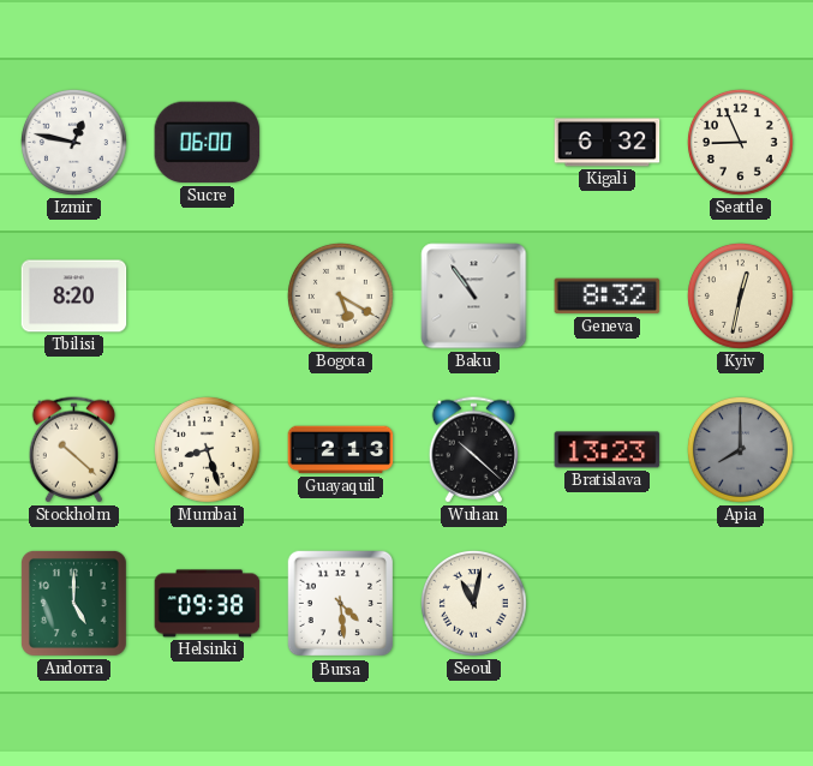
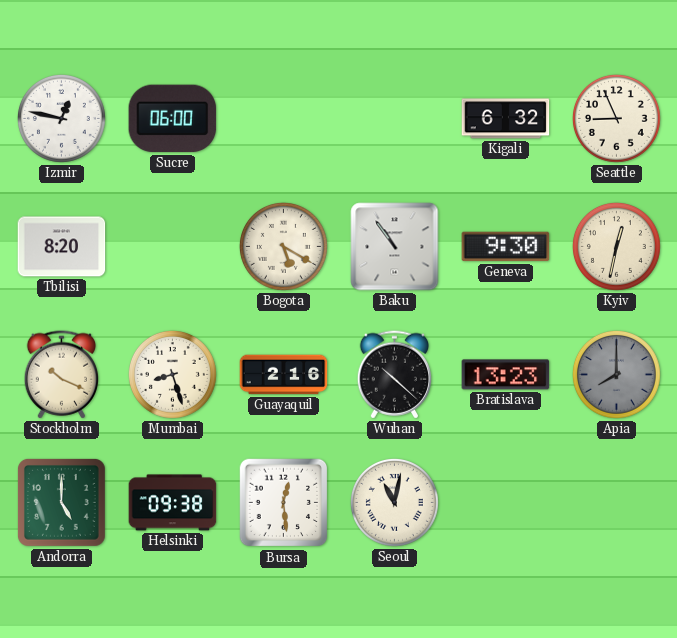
Geneva: 8:32 -> 9:30
Stockholm: 10:22 -> 10:19
Guayaquil: 2:13 -> 2:16
Bursa: 4:29 -> 12:29
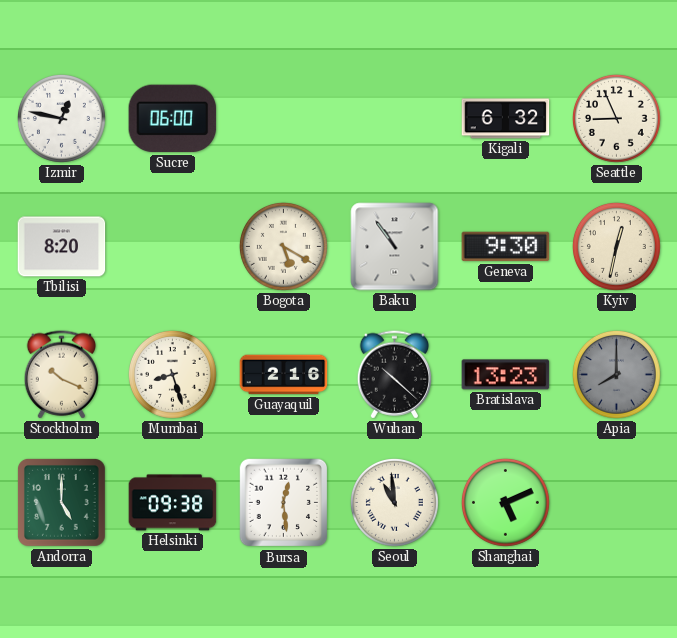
Seoul: 11:02 -> 10:59
Shanghai: none -> 5:11
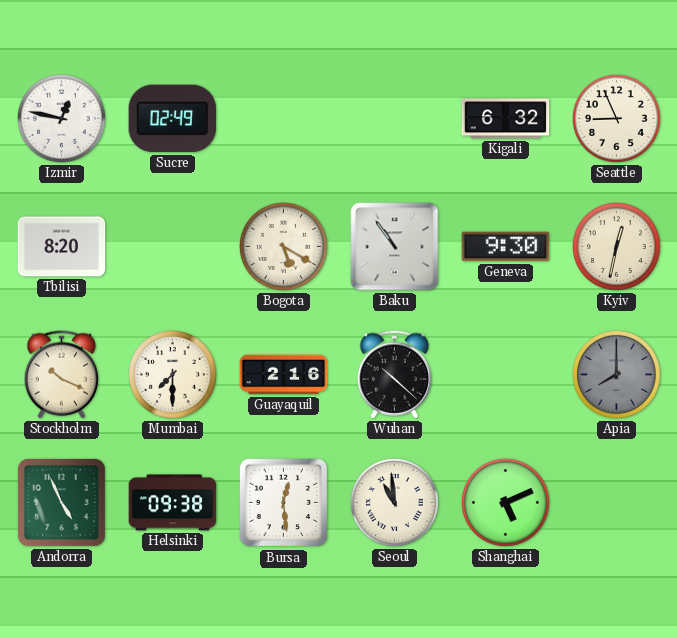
Sucre: 06:00 -> 02:49
Mumbai: 8:27 -> 7:30
Bratislava: 13:23 -> none
Andorra: 5:00 -> 4:56
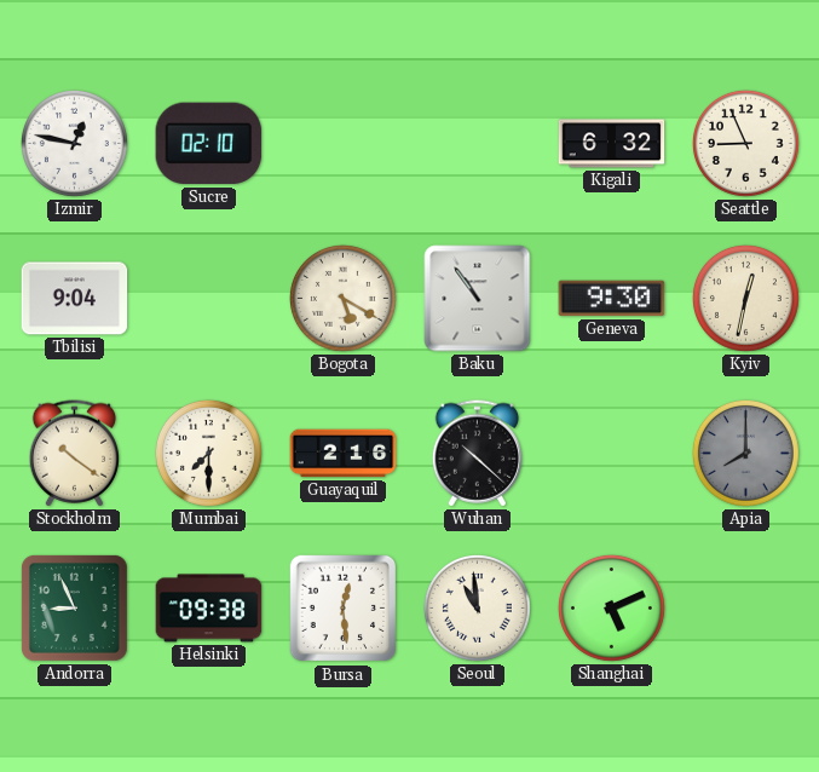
Sucre: 02:49 -> 02:10
Tbilisi: 8:20 -> 9:04
Stockholm: 10:19 -> 10:21
Andorra: 4:56 -> 8:56
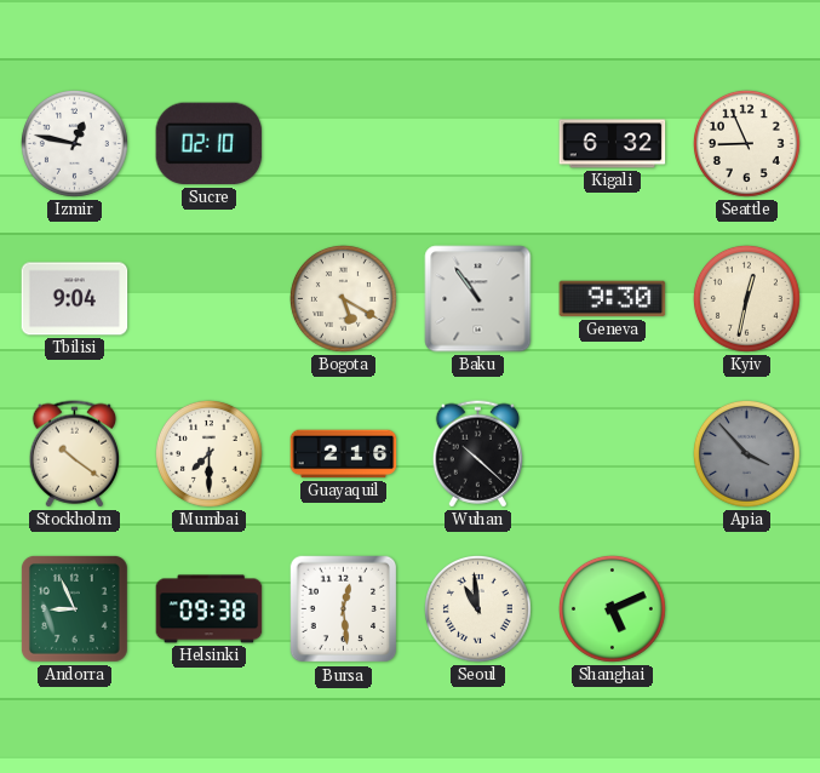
Apia: 8:00 -> 3:53
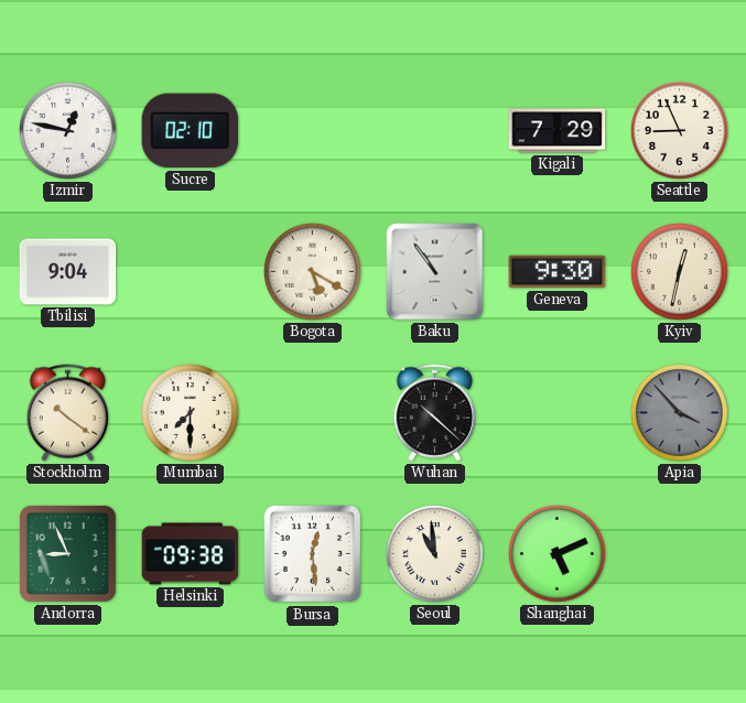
Kigali: 6:32 -> 7:29
Guayaquil: 2:16 -> none
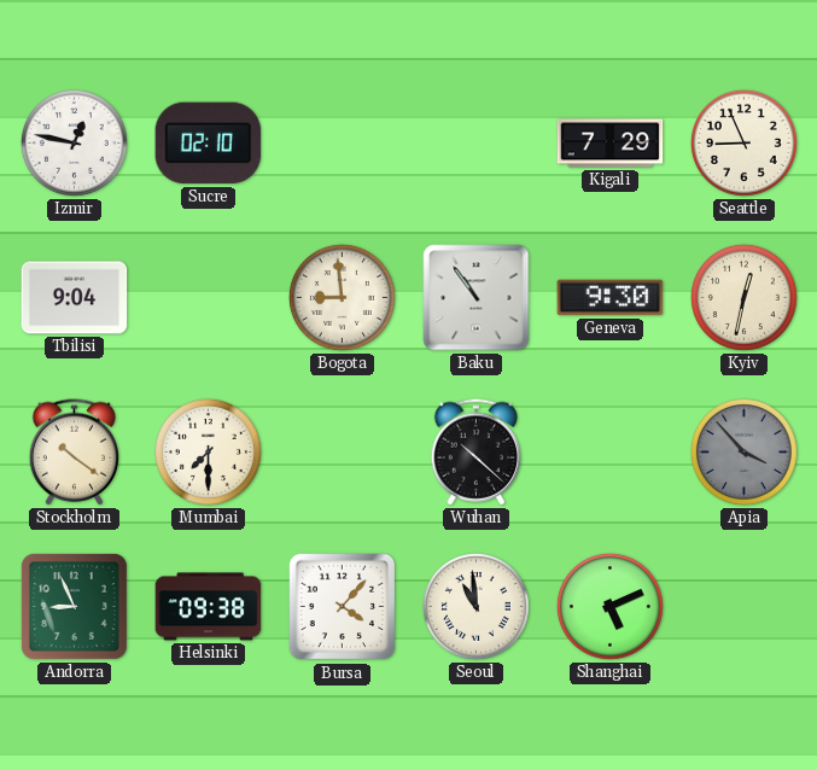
Bogota: 5:20 -> 8:59
Bursa: 12:29 -> 4:07
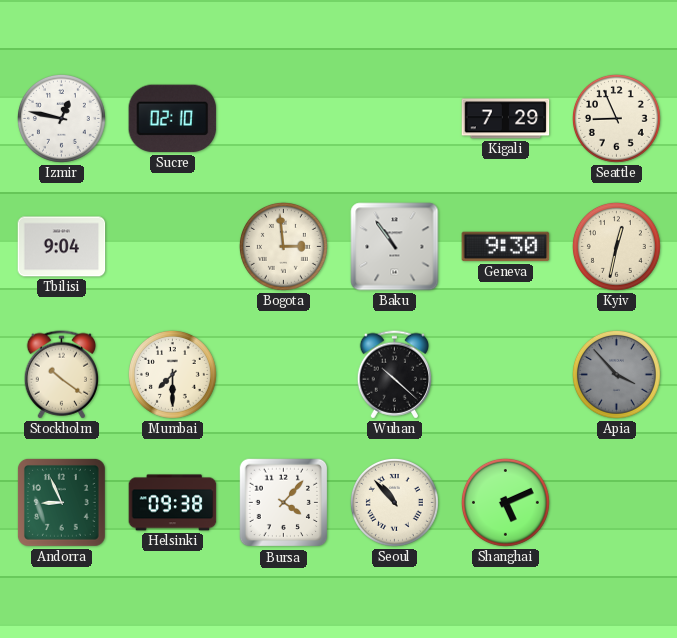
Bogota: 8:59 -> 2:59
Seoul: 10:59 -> 10:53
